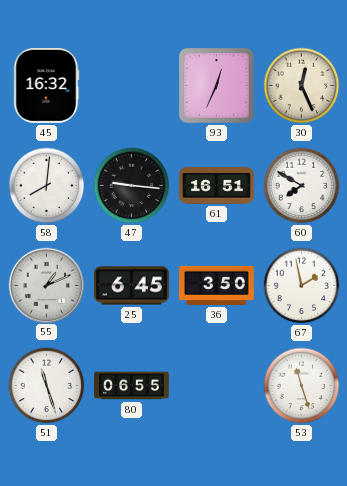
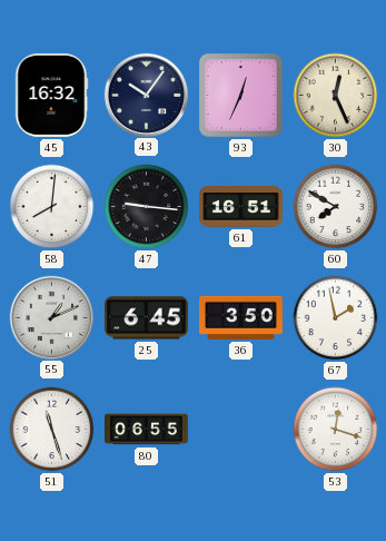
43: none -> 10:06
53: 11:27 -> 12:18
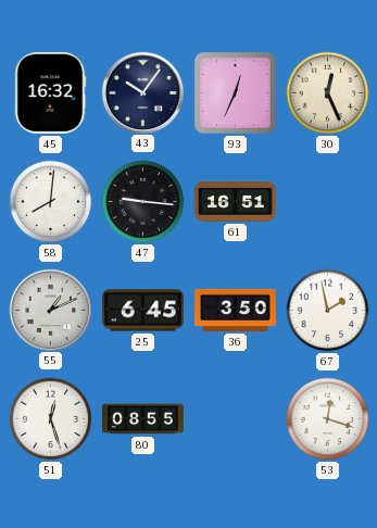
60: 7:50 -> none
51: 11:27 -> 12:27
80: 06:55 -> 08:55
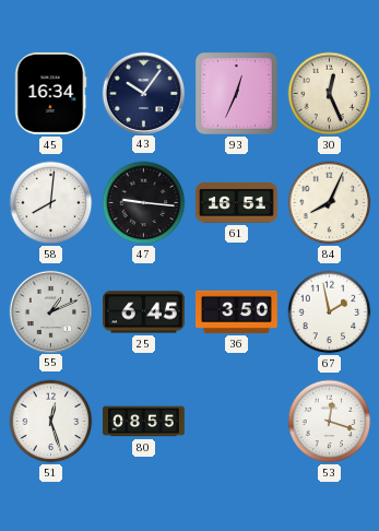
45: 16:32 -> 16:34
84: none -> 8:04
